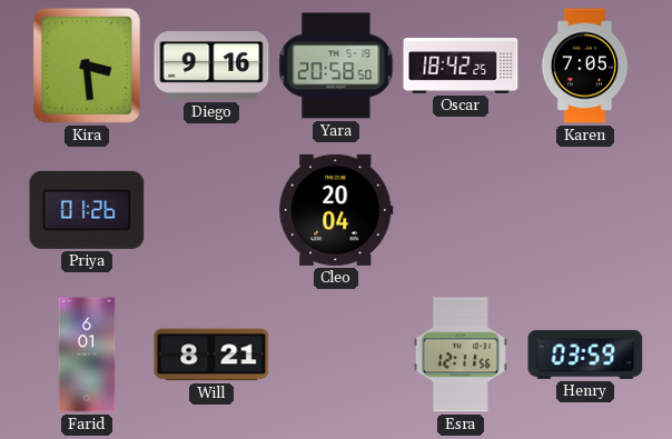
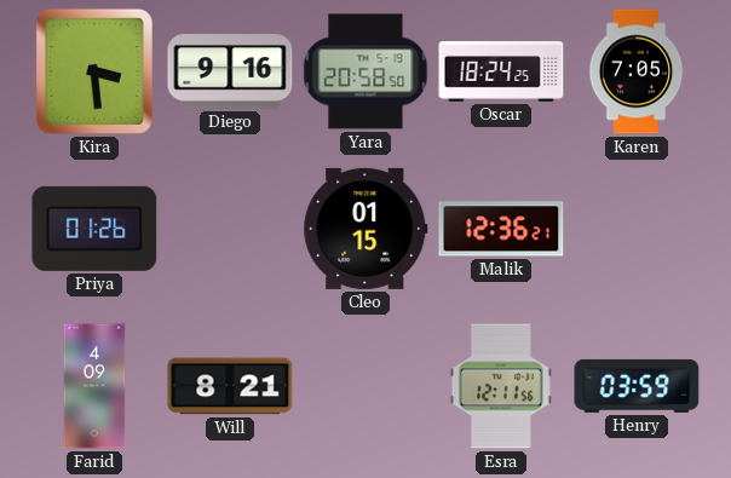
Oscar: 18:42 -> 18:24
Cleo: 20:04 -> 01:15
Malik: none -> 12:36
Farid: 6:01 -> 4:09
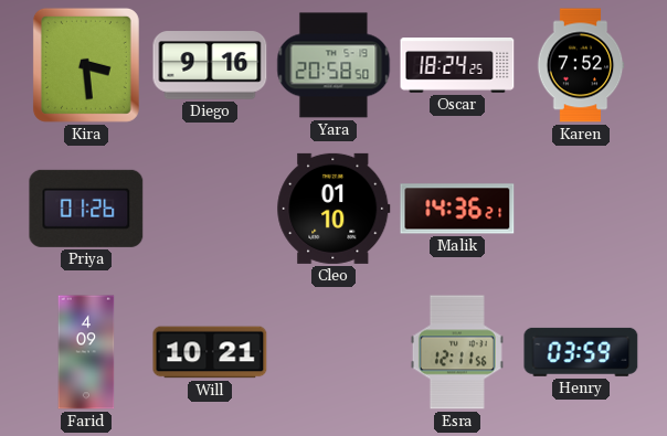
Karen: 7:05 -> 7:52
Cleo: 01:15 -> 01:10
Malik: 12:36 -> 14:36
Will: 8:21 -> 10:21
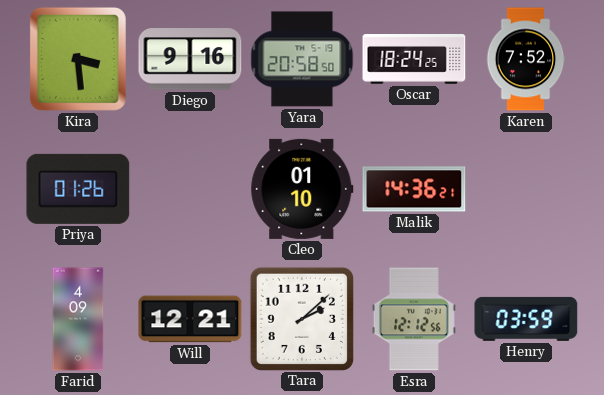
Will: 10:21 -> 12:21
Tara: none -> 2:08
Esra: 12:11 -> 12:12
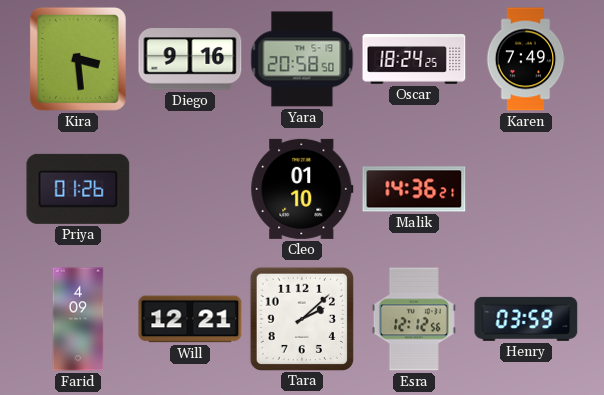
Karen: 7:52 -> 7:49
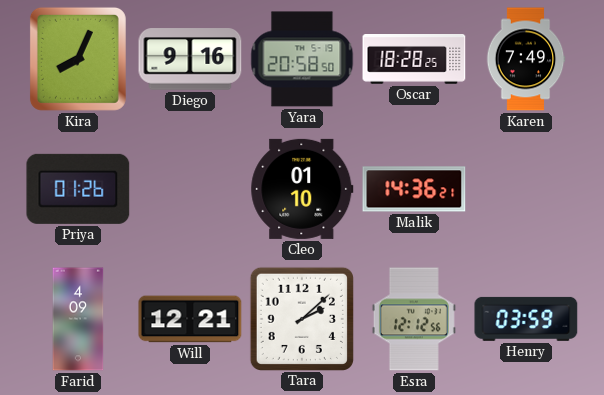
Kira: 3:29 -> 8:04
Oscar: 18:24 -> 18:28
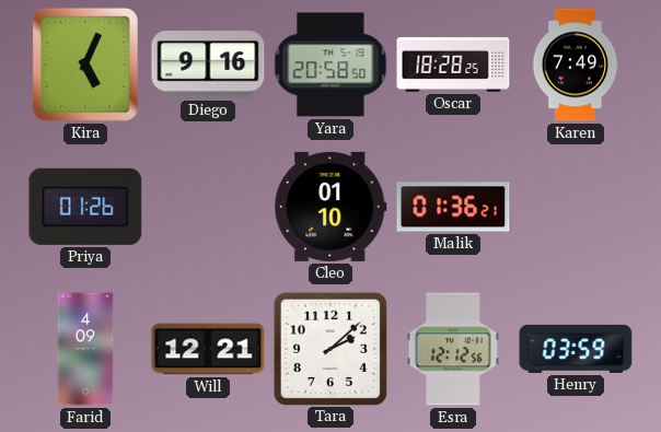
Kira: 8:04 -> 5:04
Malik: 14:36 -> 01:36
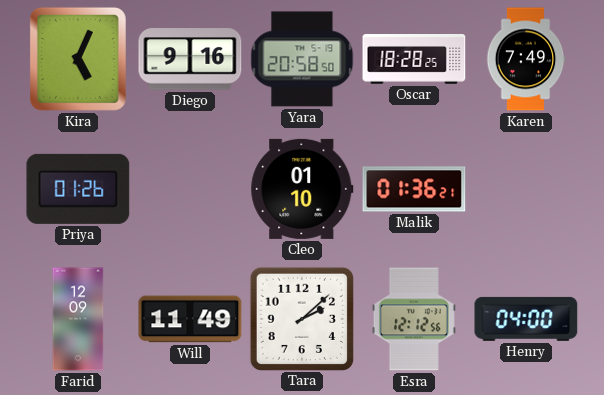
Farid: 4:09 -> 12:09
Will: 12:21 -> 11:49
Henry: 03:59 -> 04:00
